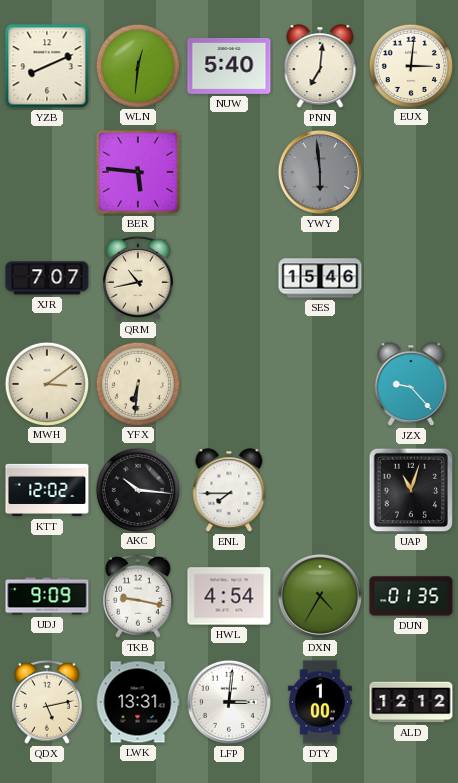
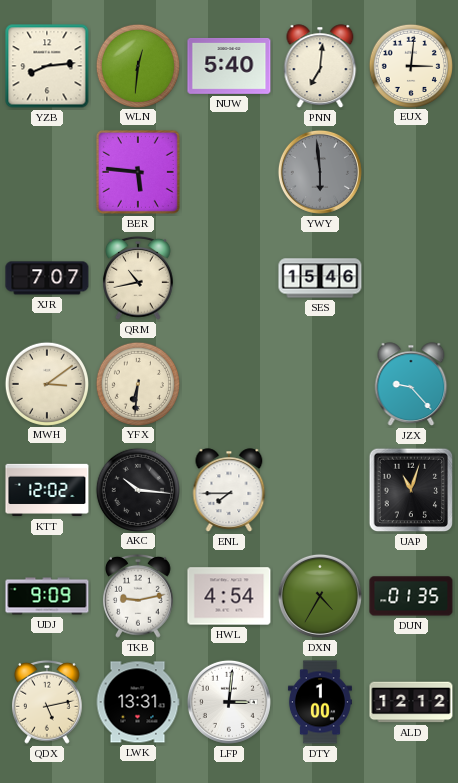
YZB: 8:11 -> 8:14
TKB: 9:17 -> 9:13
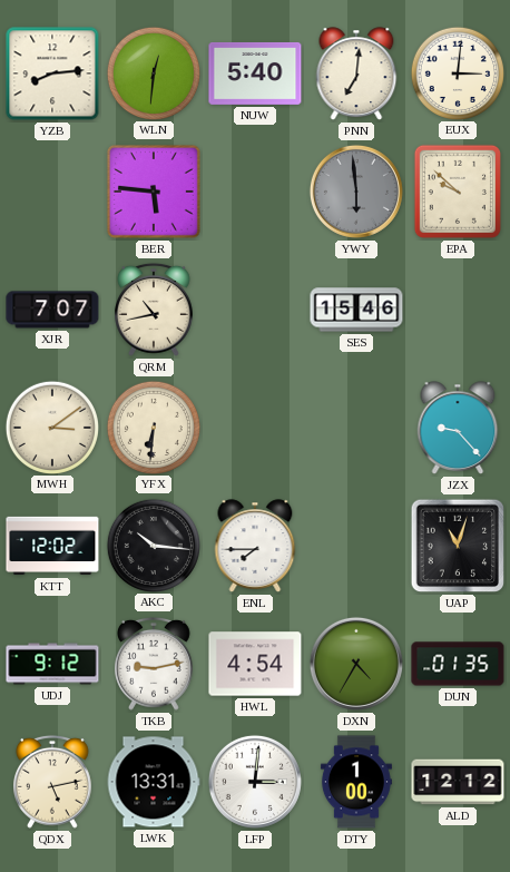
EPA: none -> 9:52
UDJ: 9:09 -> 9:12
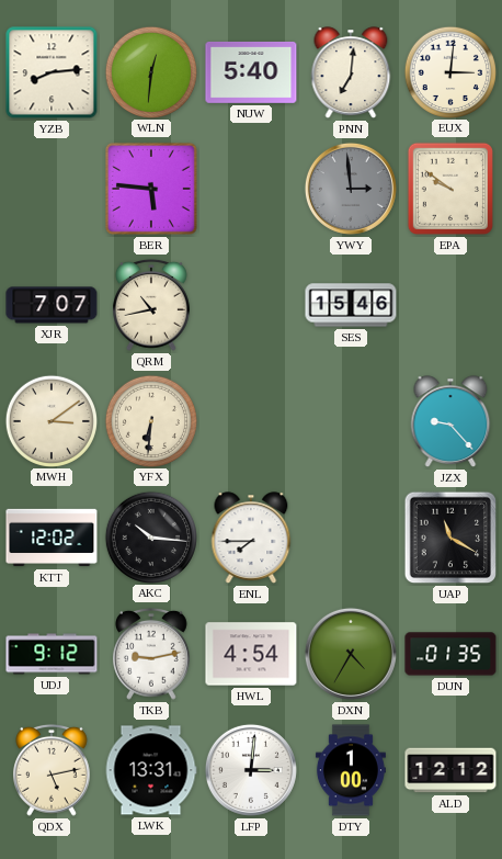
YWY: 5:59 -> 2:59
EPA: 9:52 -> 9:51
UAP: 11:03 -> 11:20
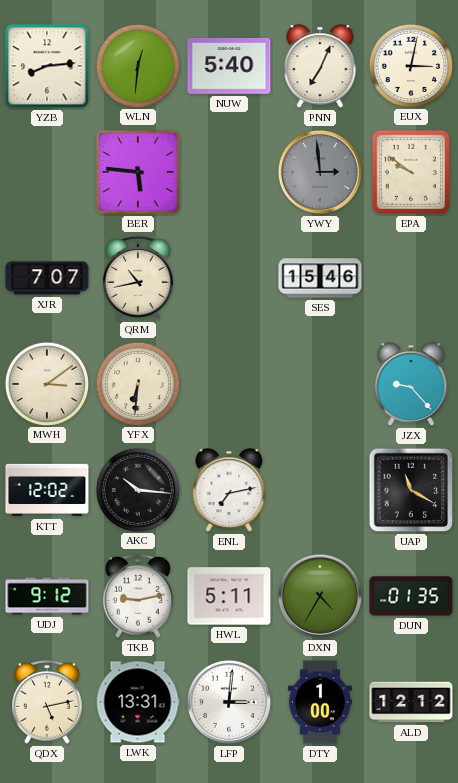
PNN: 7:01 -> 7:04
EUX: 3:01 -> 3:02
ENL: 7:45 -> 7:13
HWL: 4:54 -> 5:11
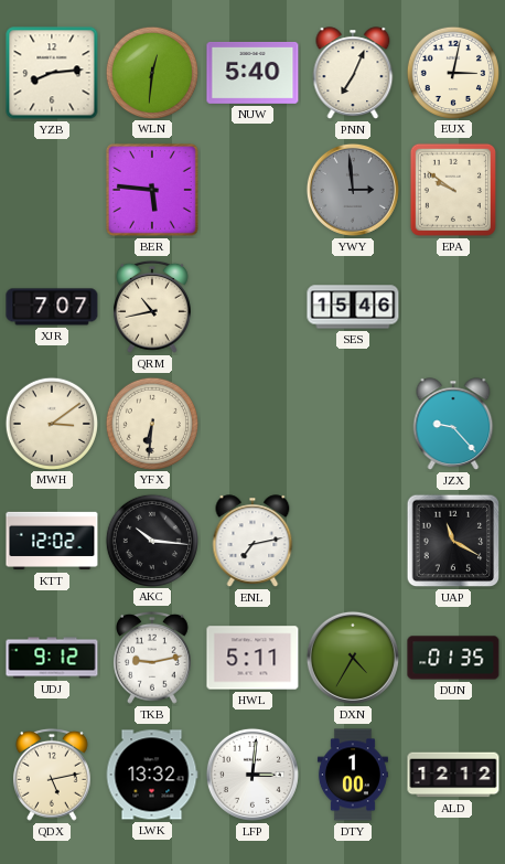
LWK: 13:31 -> 13:32
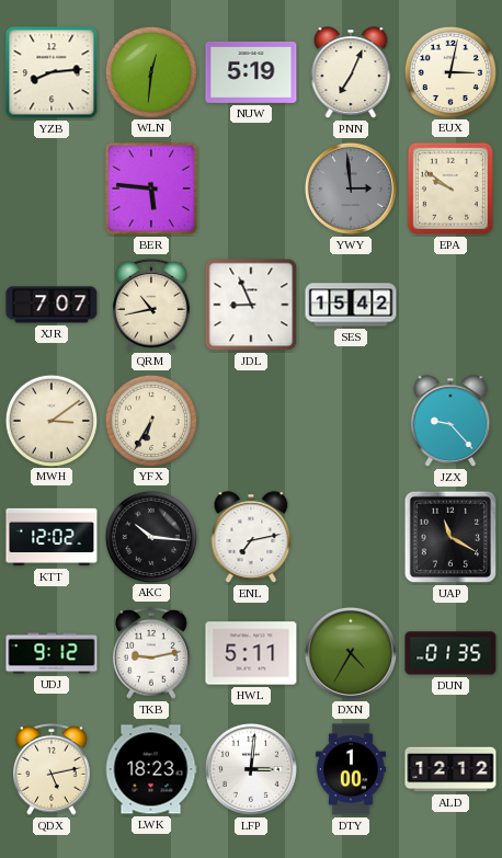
NUW: 5:40 -> 5:19
JDL: none -> 8:56
SES: 15:46 -> 15:42
YFX: 6:31 -> 6:35
LWK: 13:32 -> 18:23
